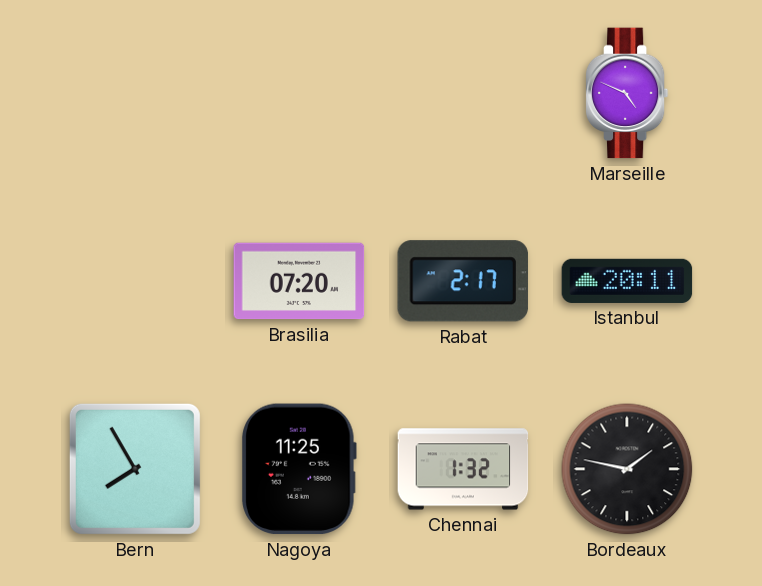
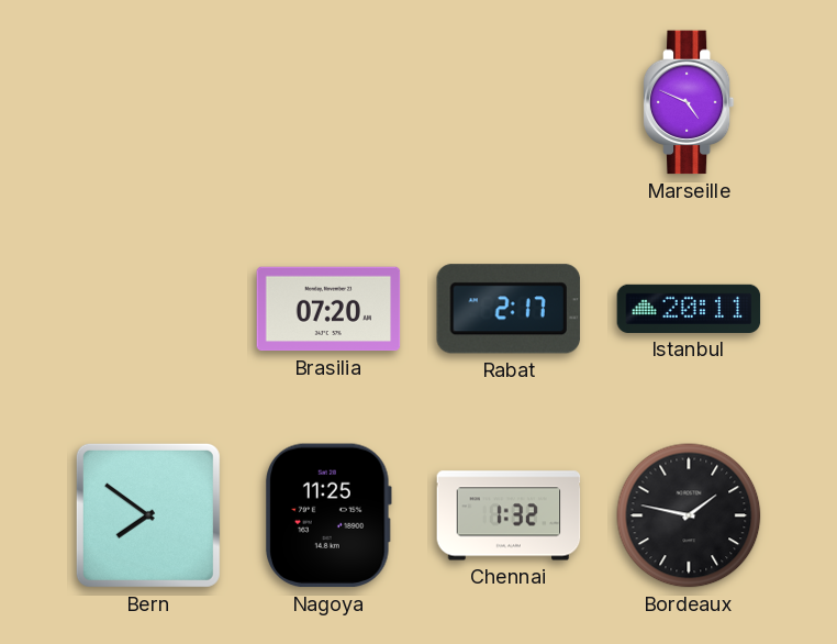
Bern: 7:55 -> 7:51
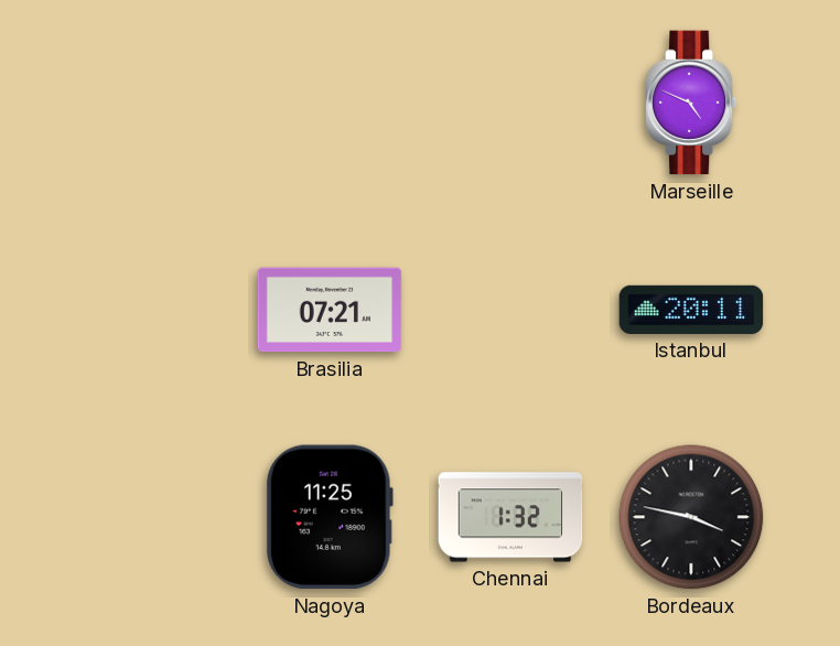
Brasilia: 07:20 -> 07:21
Rabat: 2:17 -> none
Bern: 7:51 -> none
Bordeaux: 1:47 -> 3:47
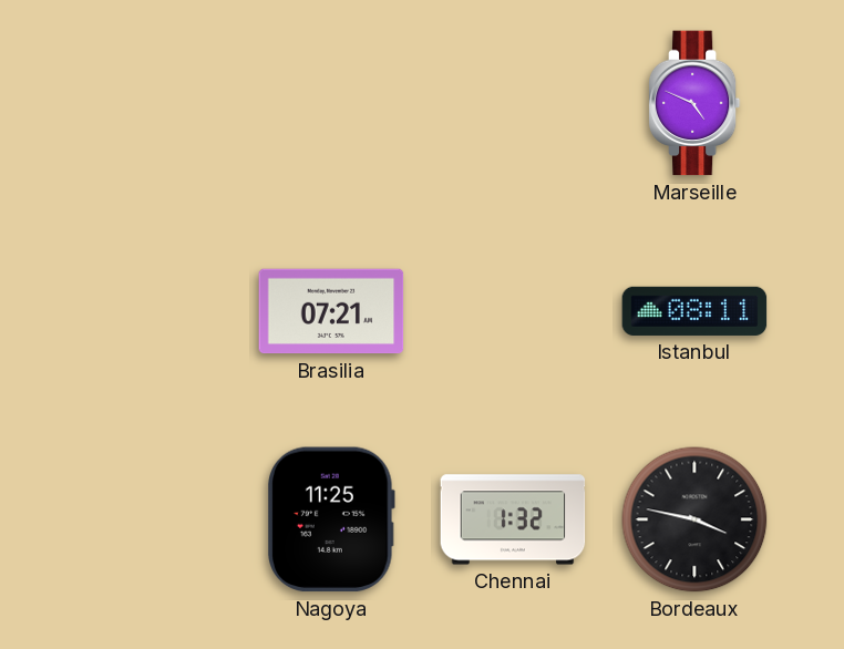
Istanbul: 20:11 -> 08:11
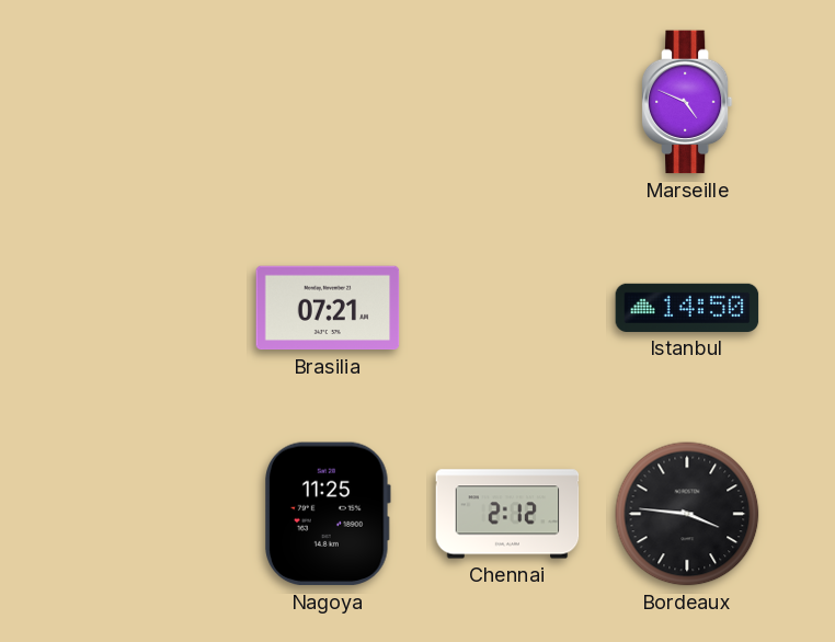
Istanbul: 08:11 -> 14:50
Chennai: 1:32 -> 2:12
Bordeaux: 3:47 -> 3:46
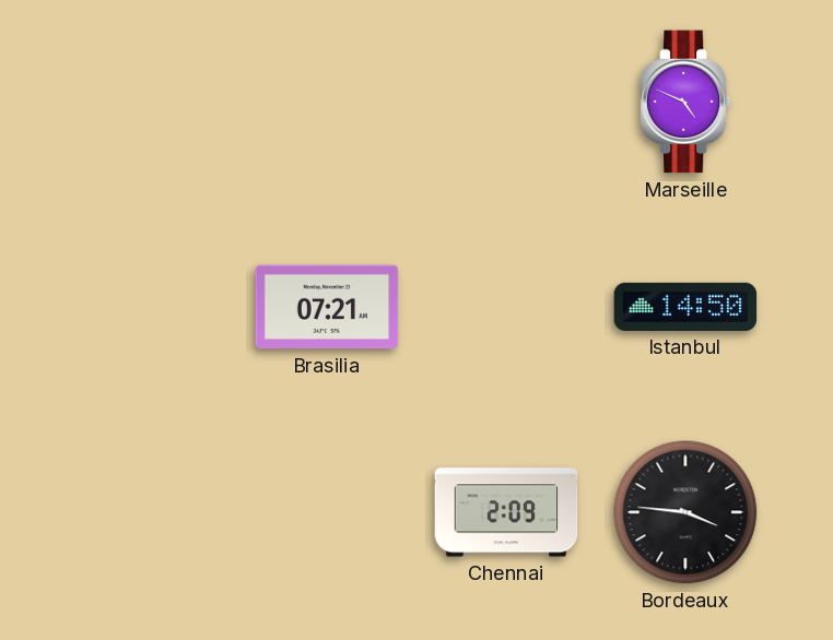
Nagoya: 11:25 -> none
Chennai: 2:12 -> 2:09
